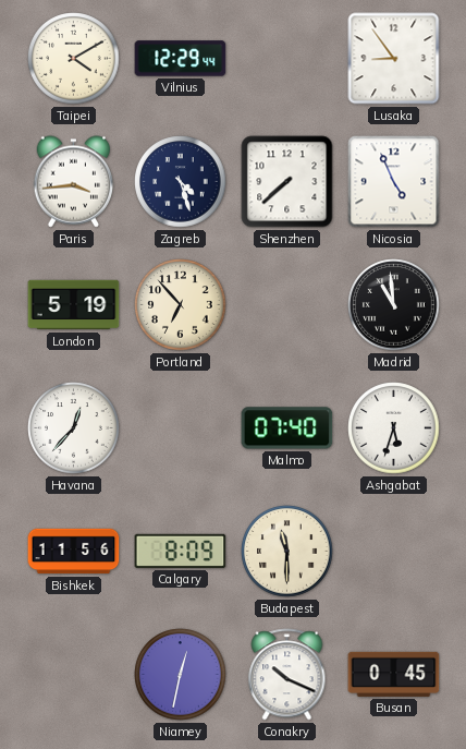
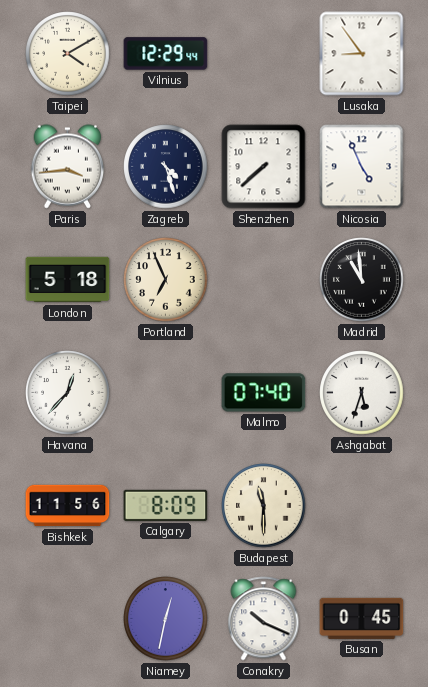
London: 5:19 -> 5:18
Portland: 6:53 -> 6:56
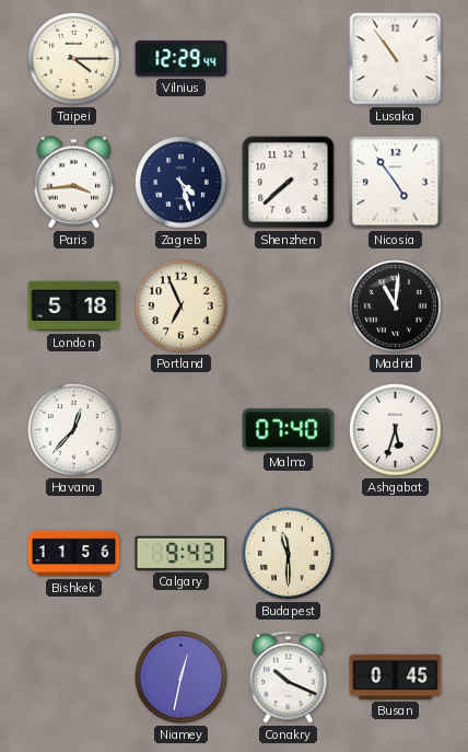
Taipei: 4:10 -> 4:15
Lusaka: 8:54 -> 10:54
Nicosia: 4:56 -> 4:54
Madrid: 10:59 -> 11:01
Calgary: 8:09 -> 9:43
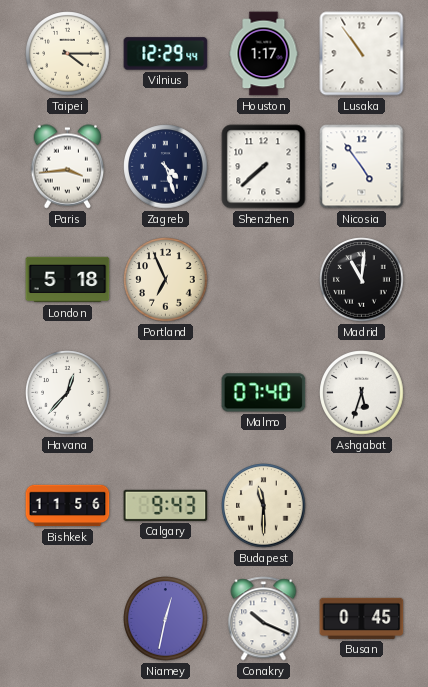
Houston: none -> 1:17
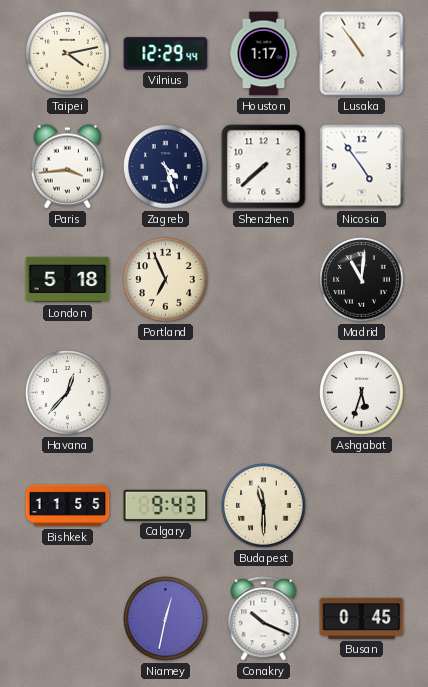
Taipei: 4:15 -> 4:13
Malmo: 07:40 -> none
Bishkek: 11:56 -> 11:55
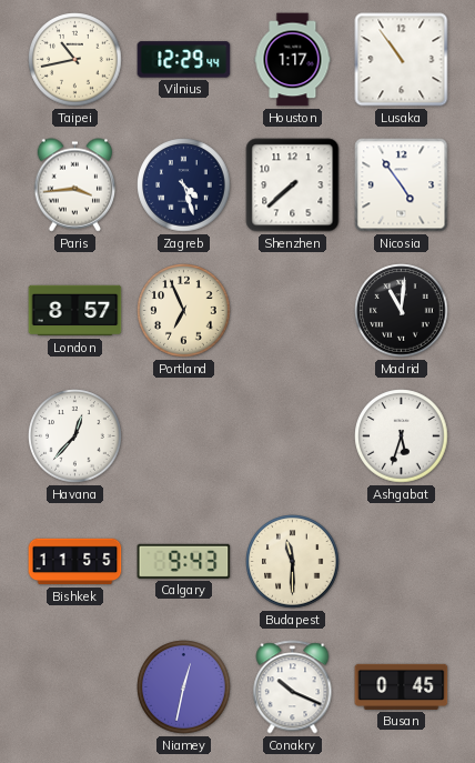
Taipei: 4:13 -> 10:43
London: 5:18 -> 8:57
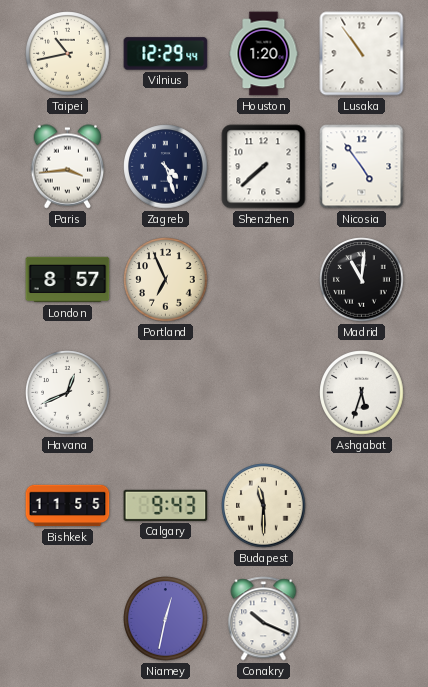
Houston: 1:17 -> 1:20
Havana: 12:37 -> 12:41
Busan: 0:45 -> none
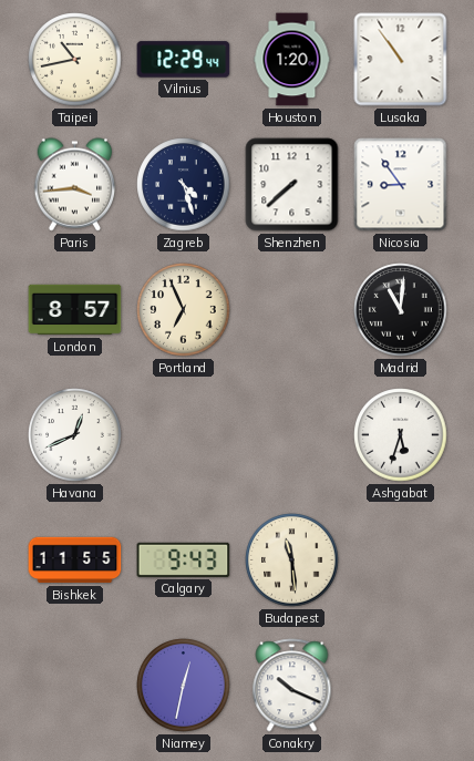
Nicosia: 4:54 -> 8:54
Budapest: 11:30 -> 11:29
